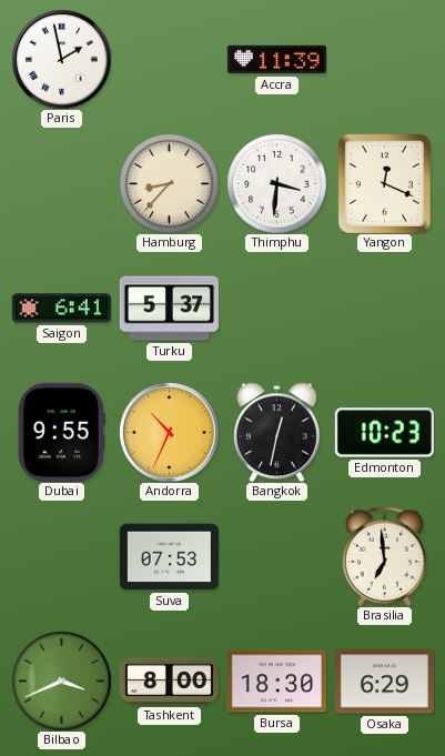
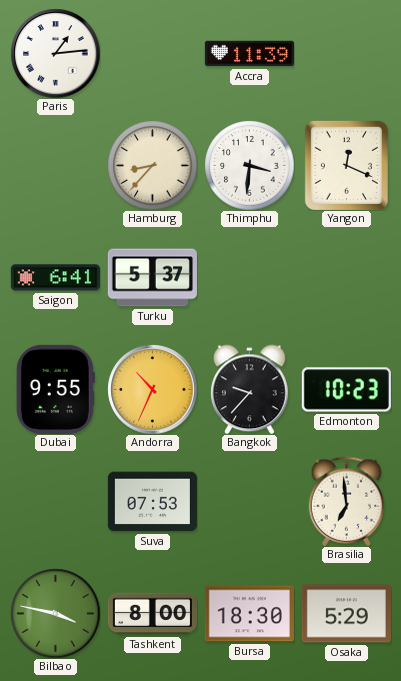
Paris: 1:58 -> 1:14
Bangkok: 12:32 -> 9:37
Bilbao: 3:41 -> 3:47
Osaka: 6:29 -> 5:29
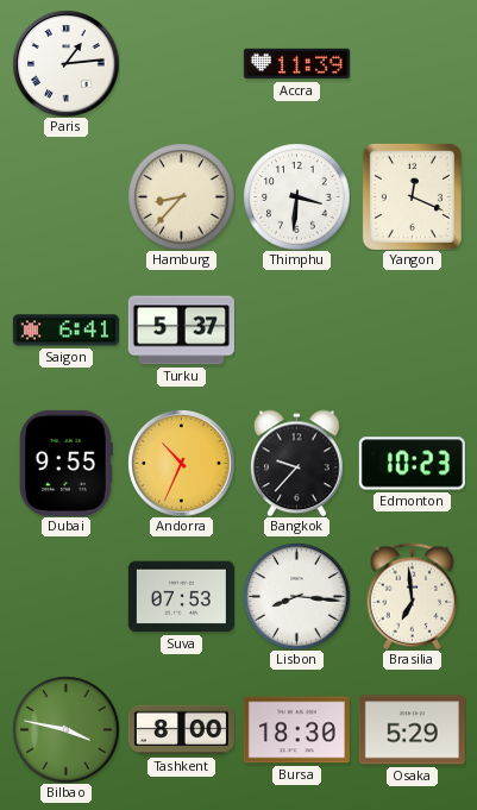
Lisbon: none -> 8:16
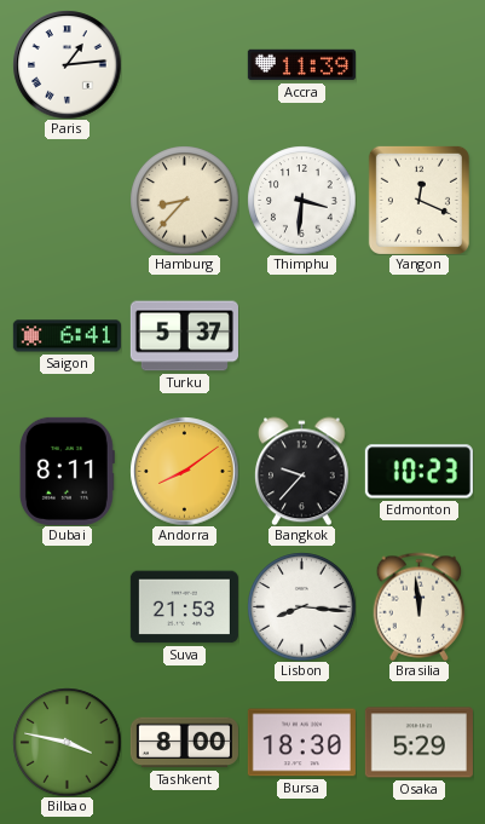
Dubai: 9:55 -> 8:11
Andorra: 10:34 -> 8:09
Suva: 07:53 -> 21:53
Brasilia: 6:59 -> 11:59
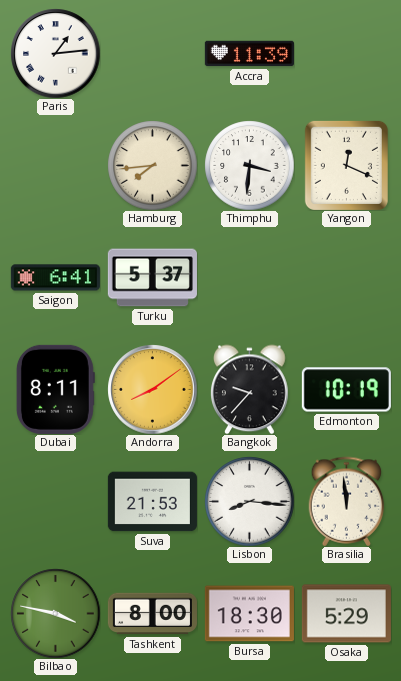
Hamburg: 8:37 -> 7:44
Edmonton: 10:23 -> 10:19
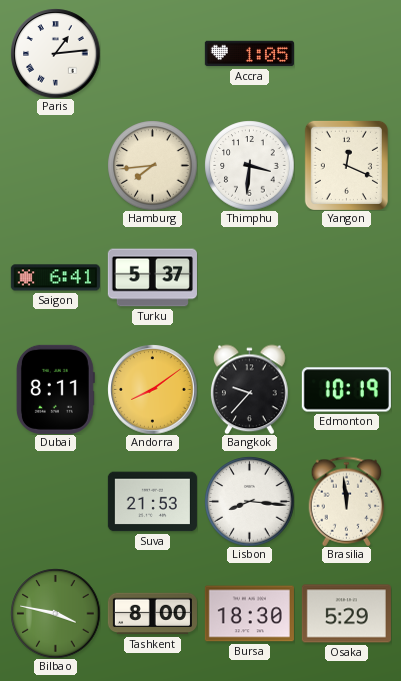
Accra: 11:39 -> 1:05
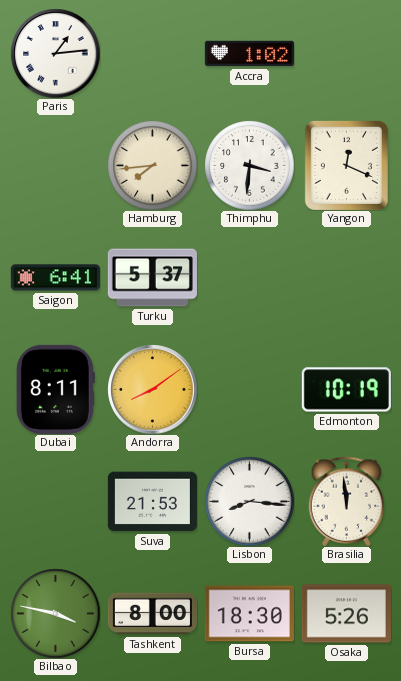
Accra: 1:05 -> 1:02
Bangkok: 9:37 -> none
Osaka: 5:29 -> 5:26
